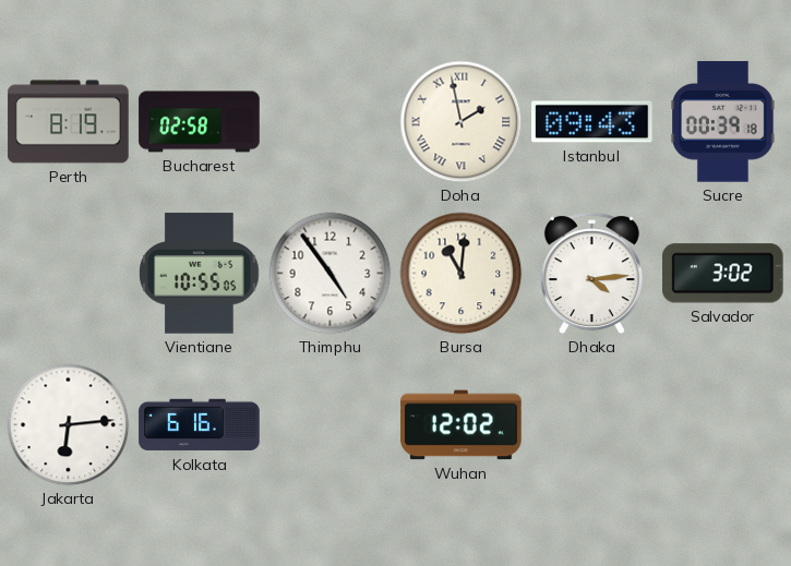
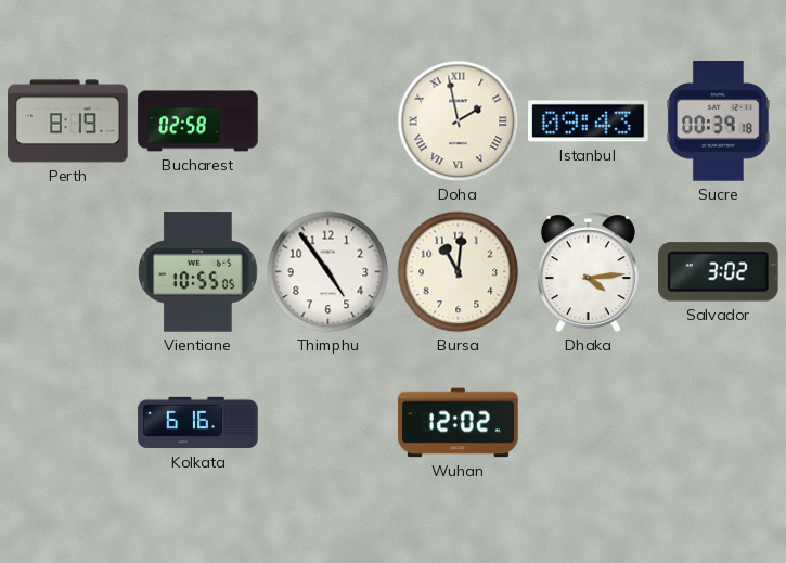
Jakarta: 6:14 -> none
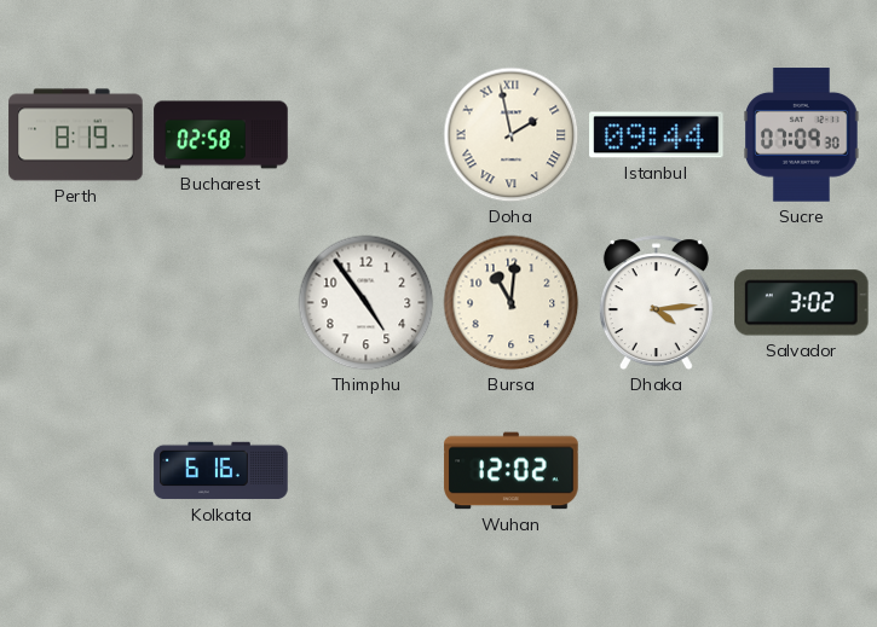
Istanbul: 09:43 -> 09:44
Sucre: 00:39 -> 07:09
Vientiane: 10:55 -> none
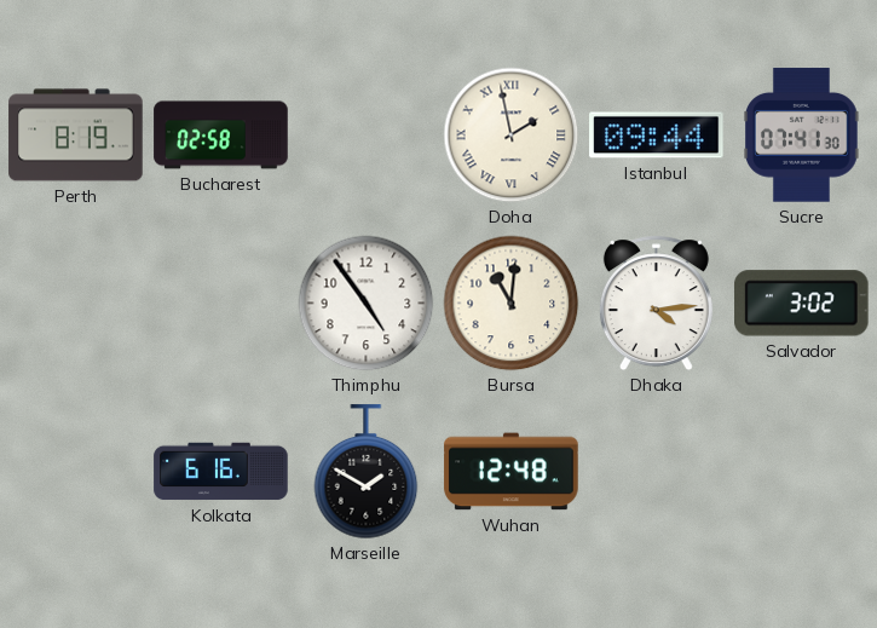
Sucre: 07:09 -> 07:41
Marseille: none -> 1:50
Wuhan: 12:02 -> 12:48
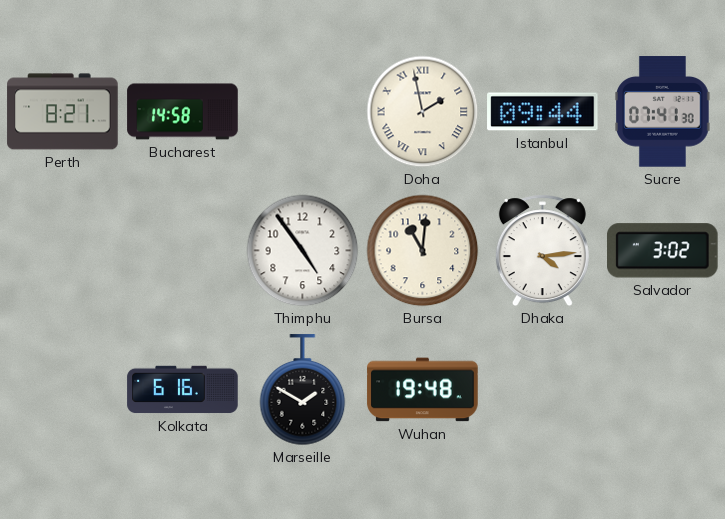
Perth: 8:19 -> 8:21
Bucharest: 02:58 -> 14:58
Wuhan: 12:48 -> 19:48
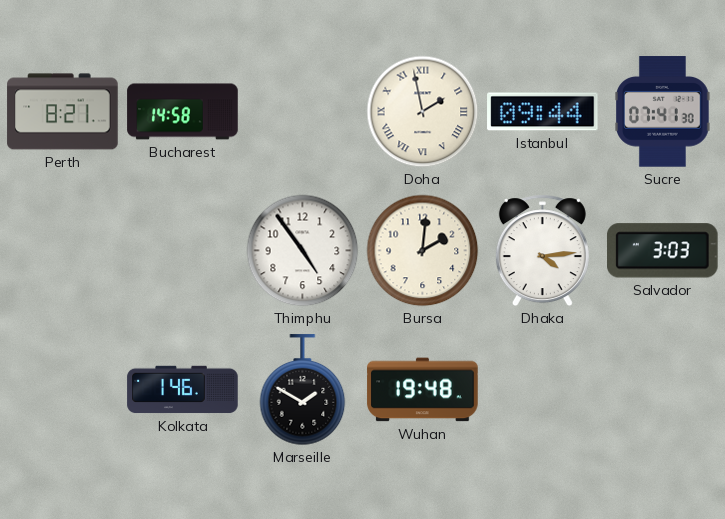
Bursa: 11:01 -> 2:01
Salvador: 3:02 -> 3:03
Kolkata: 6:16 -> 1:46
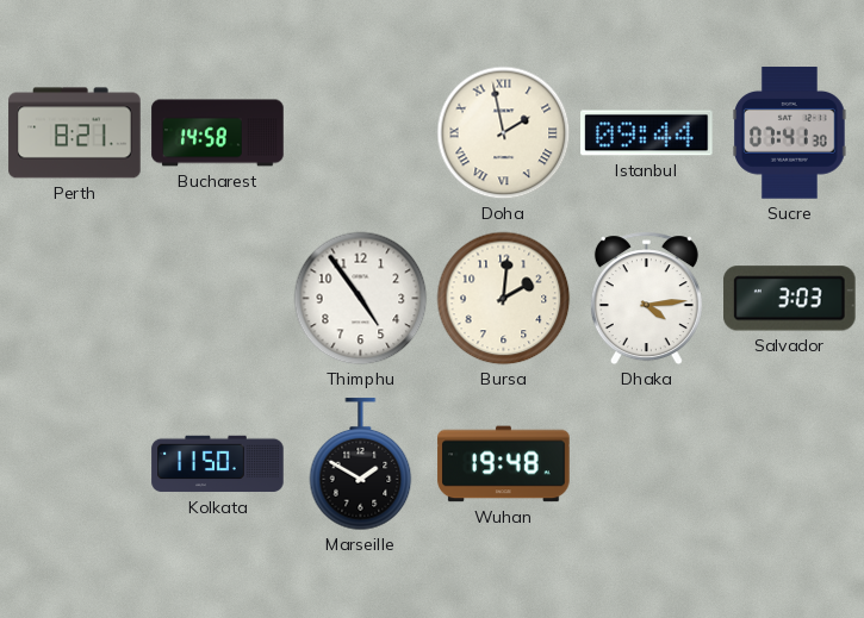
Kolkata: 1:46 -> 11:50
